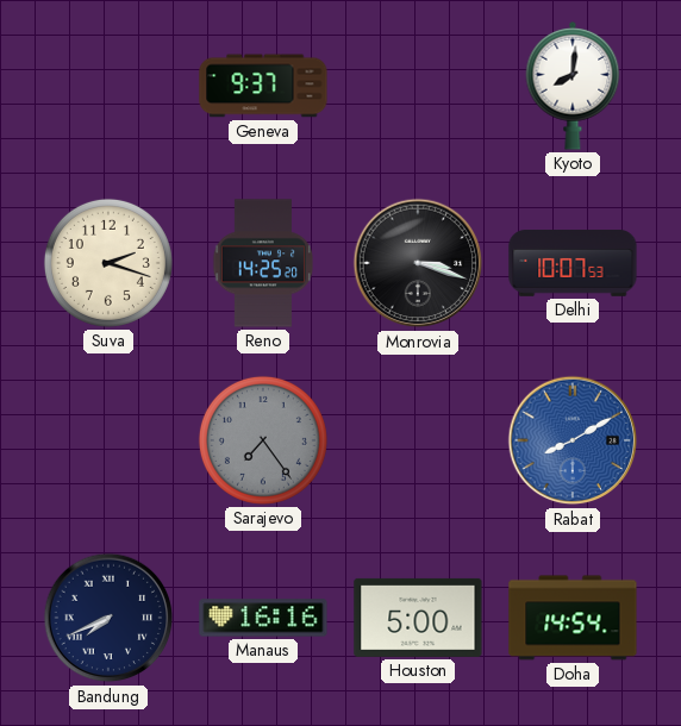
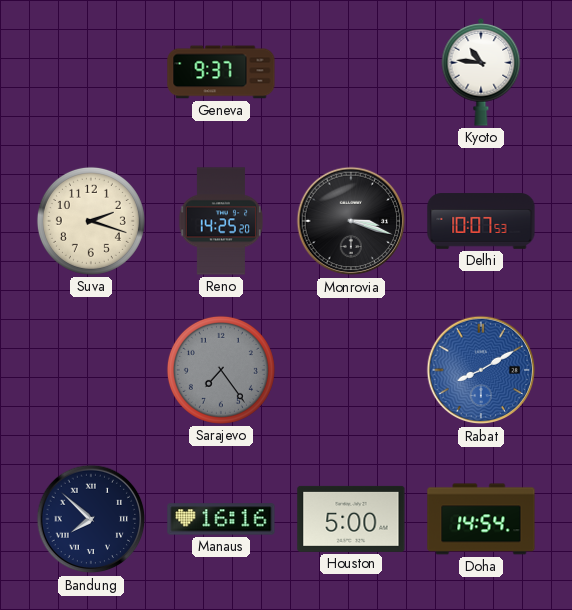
Kyoto: 8:01 -> 10:46
Bandung: 7:41 -> 7:52
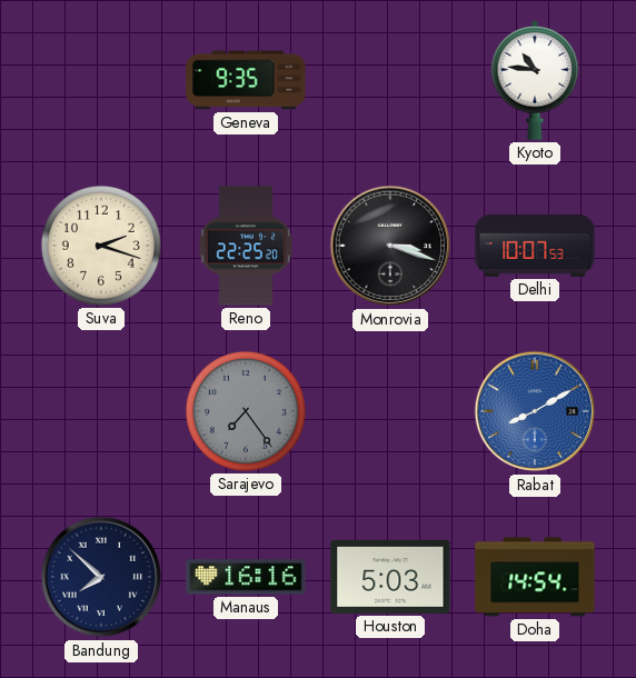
Geneva: 9:37 -> 9:35
Reno: 14:25 -> 22:25
Houston: 5:00 -> 5:03
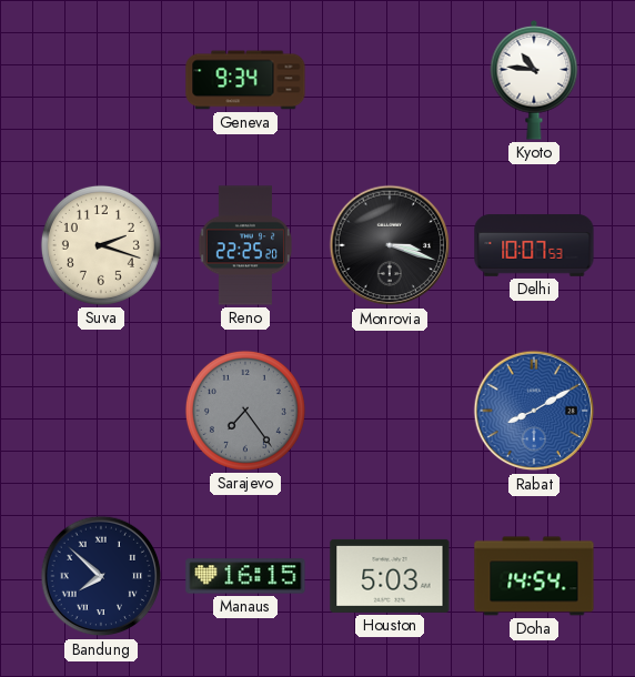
Geneva: 9:35 -> 9:34
Manaus: 16:16 -> 16:15
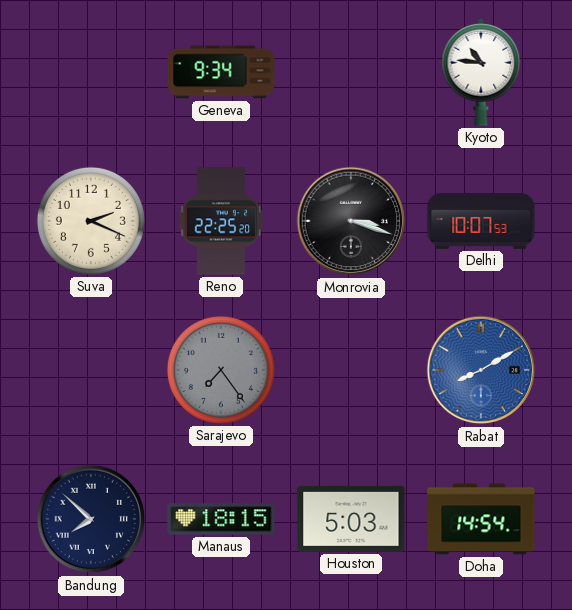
Suva: 2:18 -> 2:19
Manaus: 16:15 -> 18:15
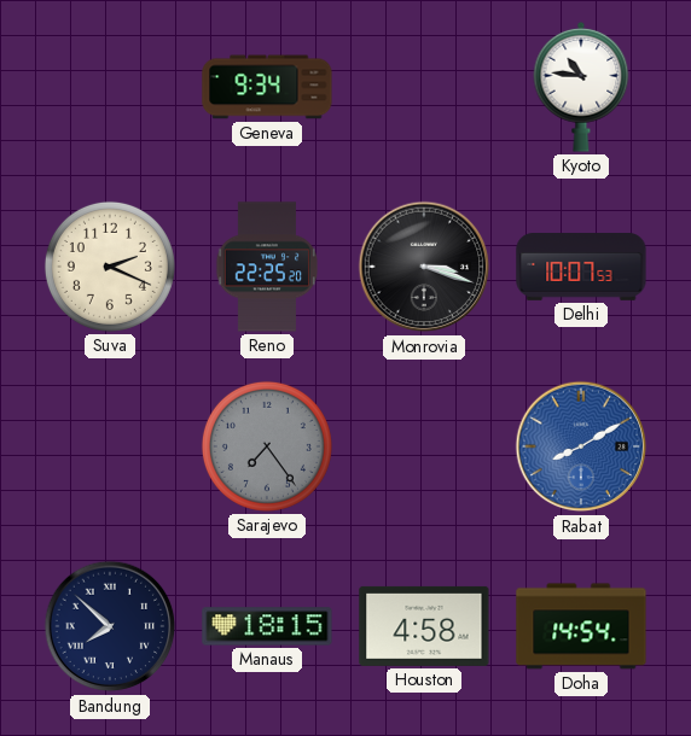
Houston: 5:03 -> 4:58
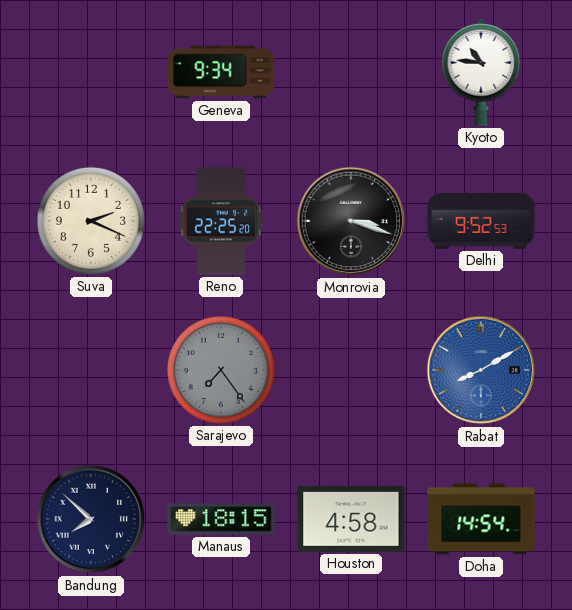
Delhi: 10:07 -> 9:52
